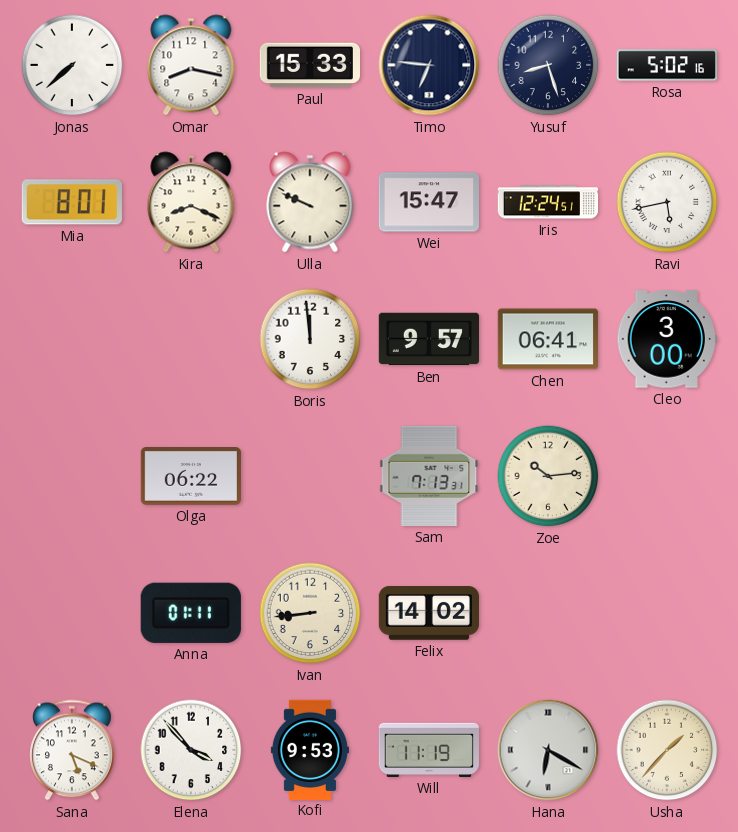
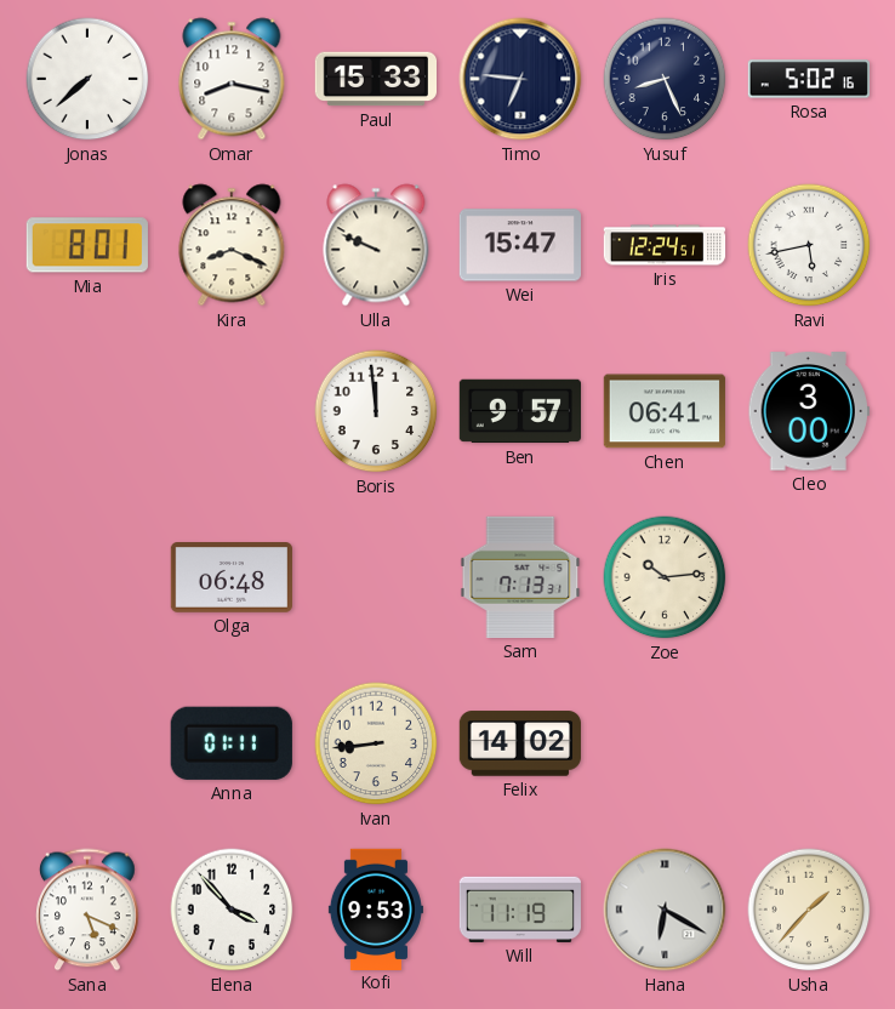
Yusuf: 8:27 -> 8:26
Olga: 06:22 -> 06:48
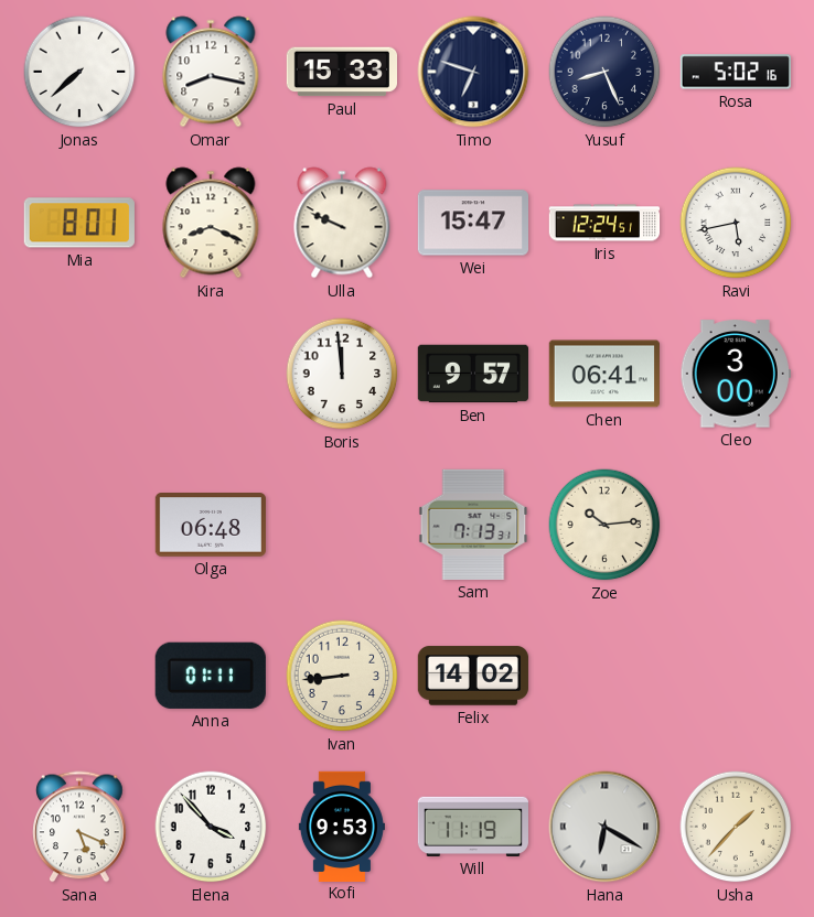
Timo: 6:46 -> 6:48
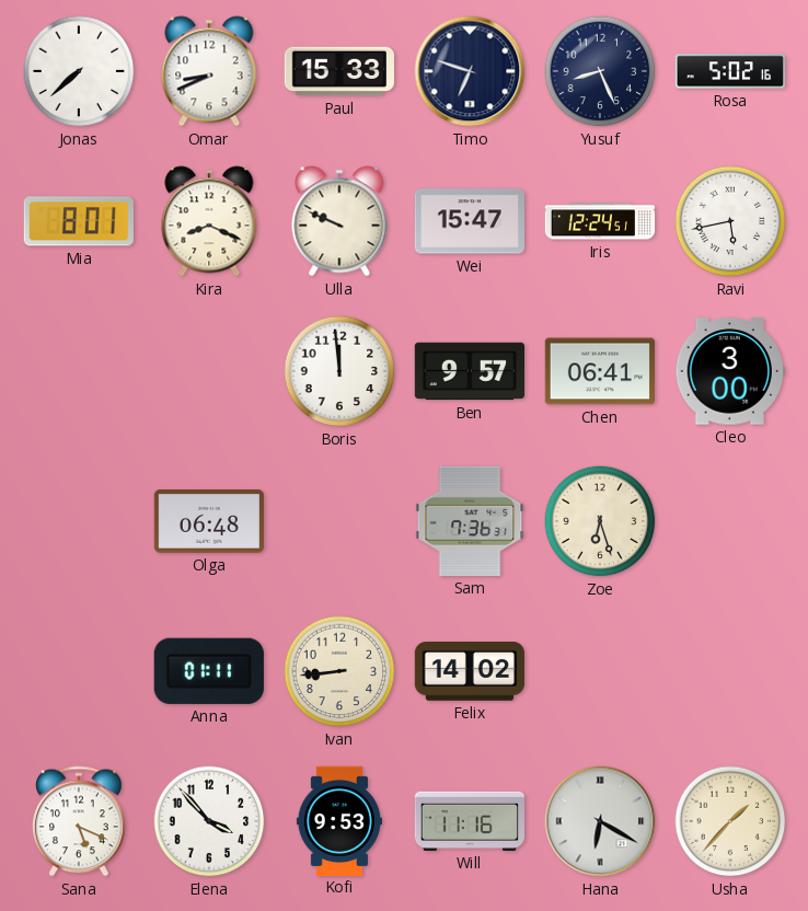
Omar: 8:17 -> 8:41
Sam: 7:13 -> 7:36
Zoe: 10:14 -> 6:27
Will: 11:19 -> 11:16
